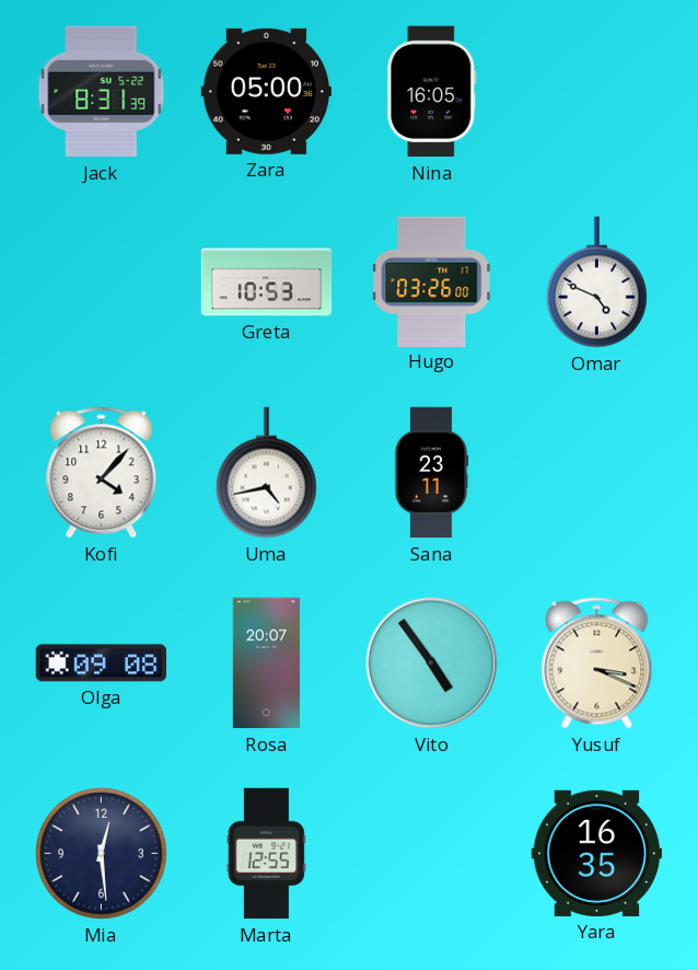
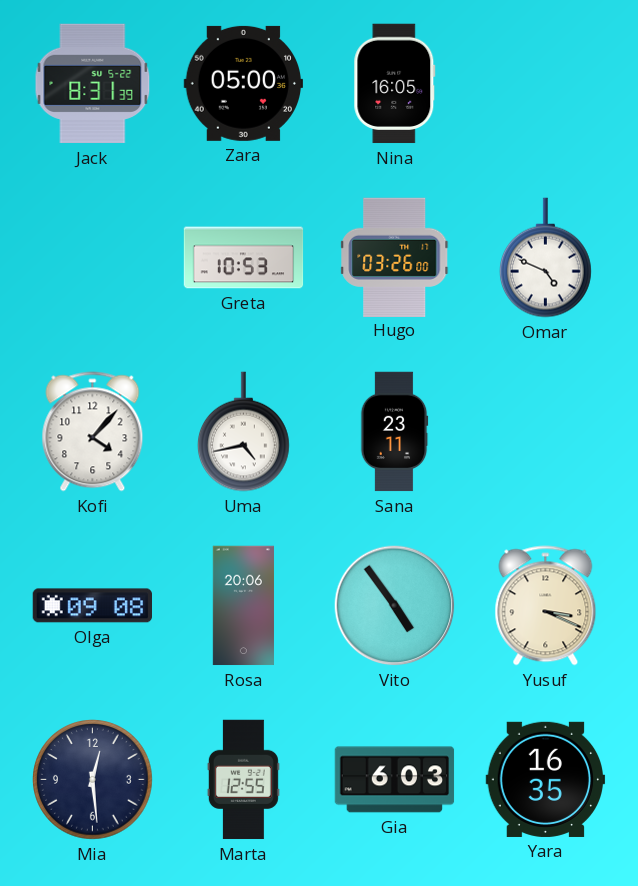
Rosa: 20:07 -> 20:06
Gia: none -> 6:03
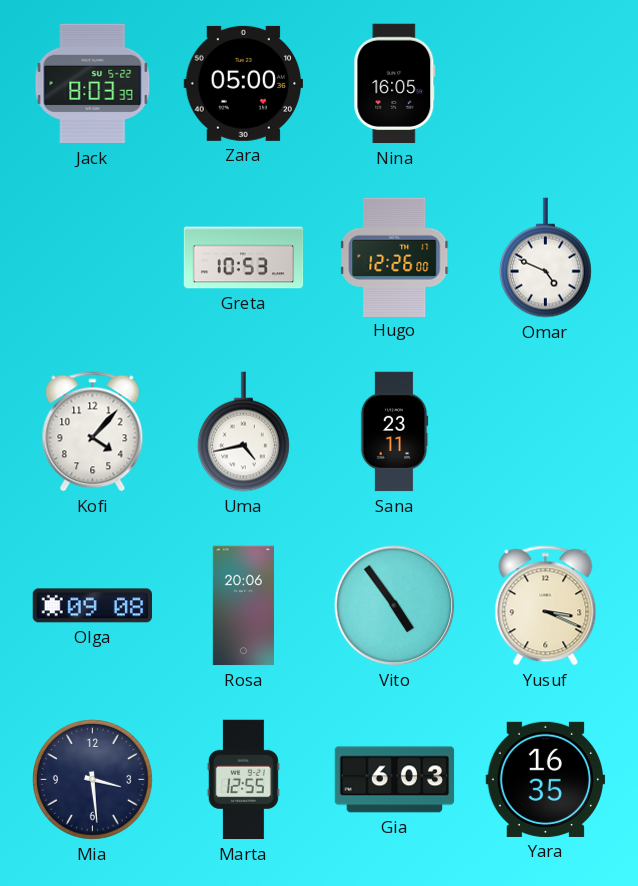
Jack: 8:31 -> 8:03
Hugo: 03:26 -> 12:26
Mia: 12:29 -> 3:29
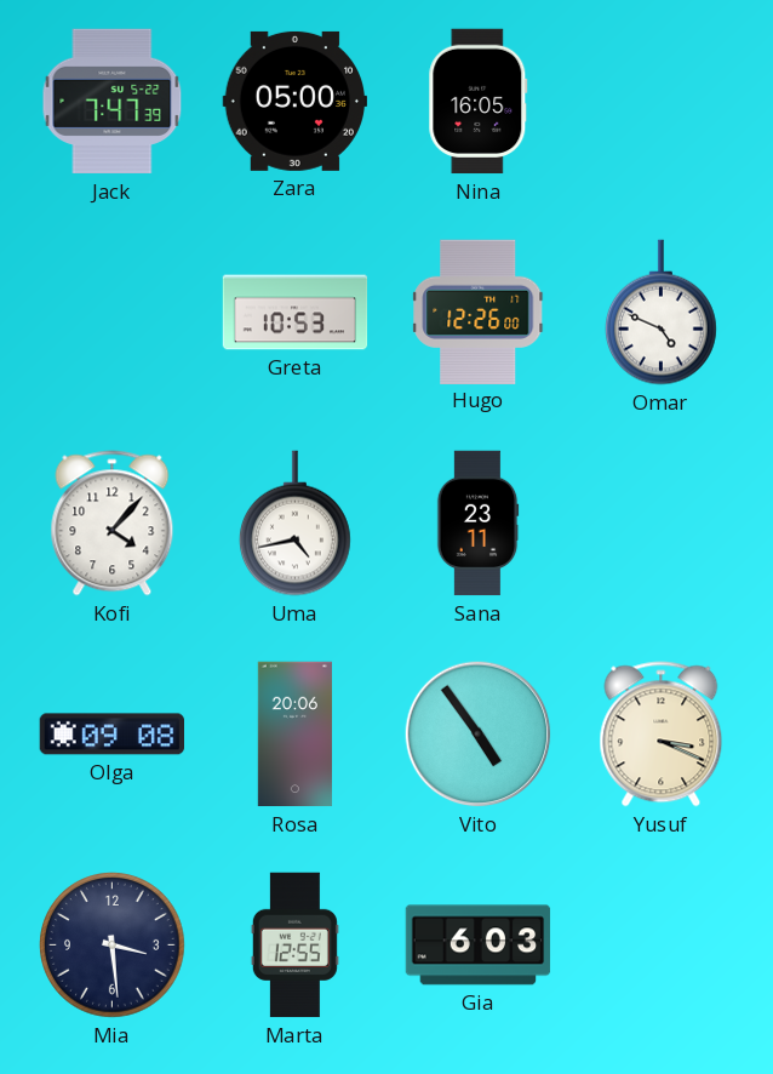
Jack: 8:03 -> 7:47
Yara: 16:35 -> none
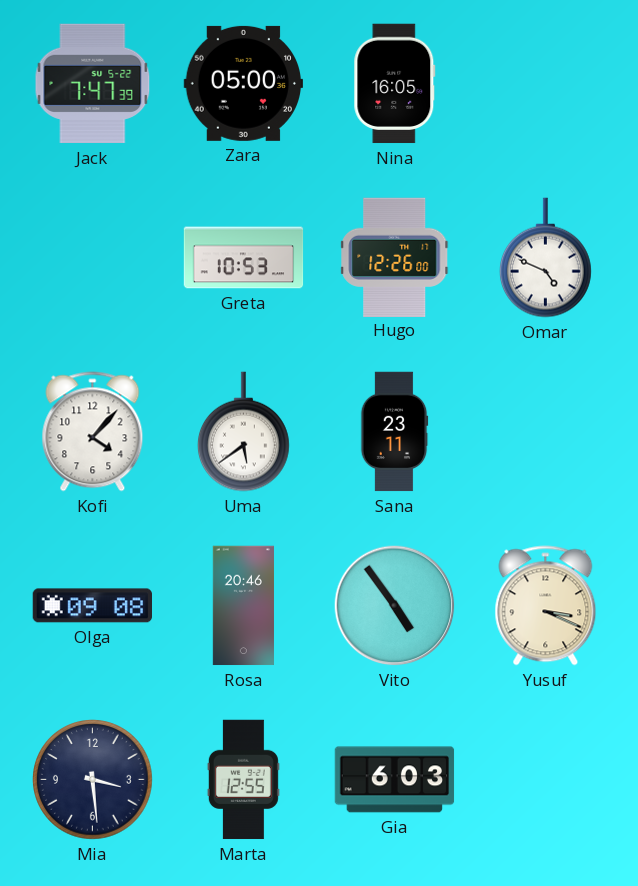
Uma: 4:43 -> 5:39
Rosa: 20:06 -> 20:46
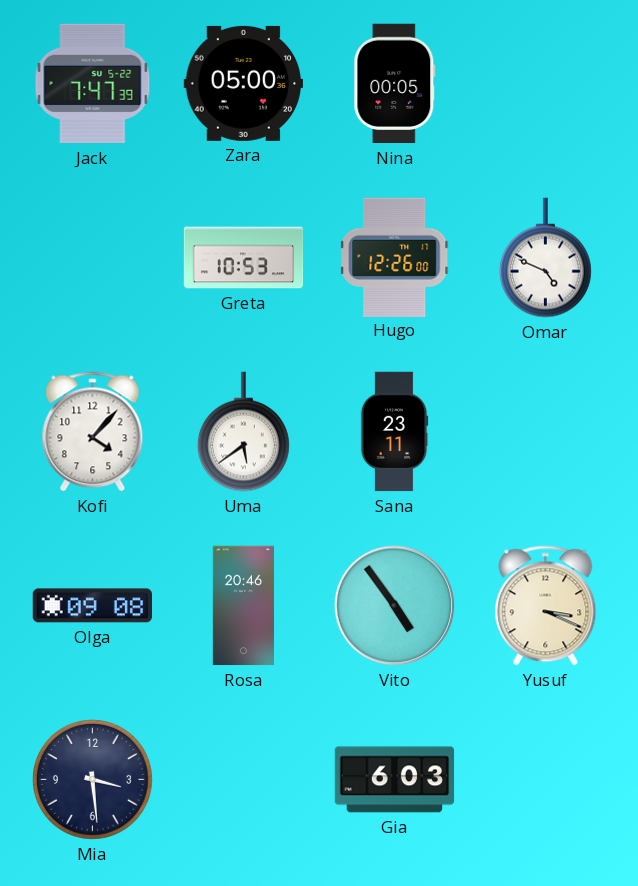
Nina: 16:05 -> 00:05
Marta: 12:55 -> none
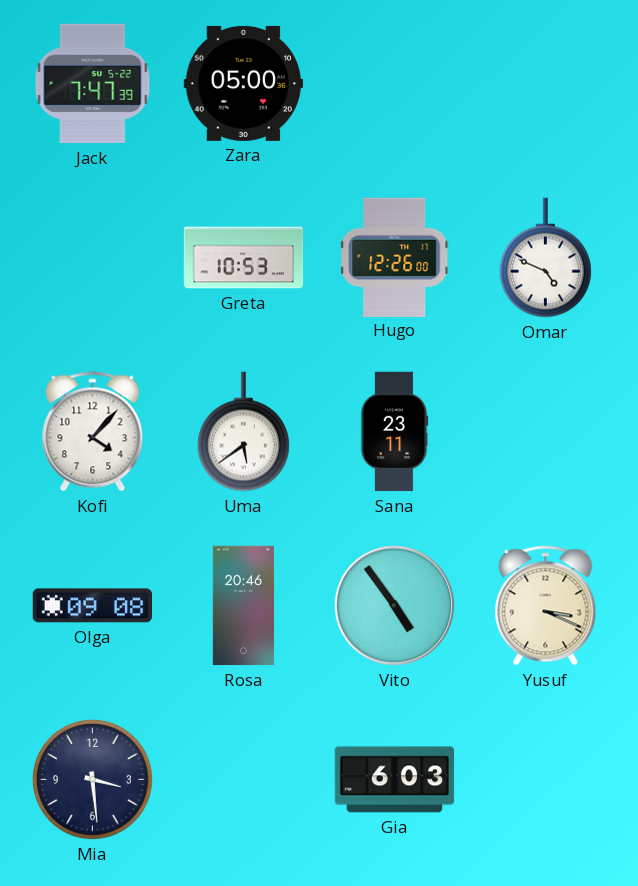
Nina: 00:05 -> none
